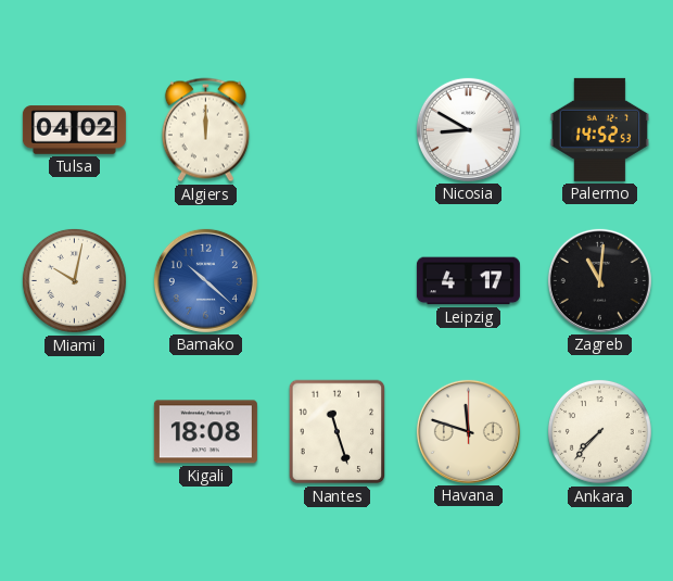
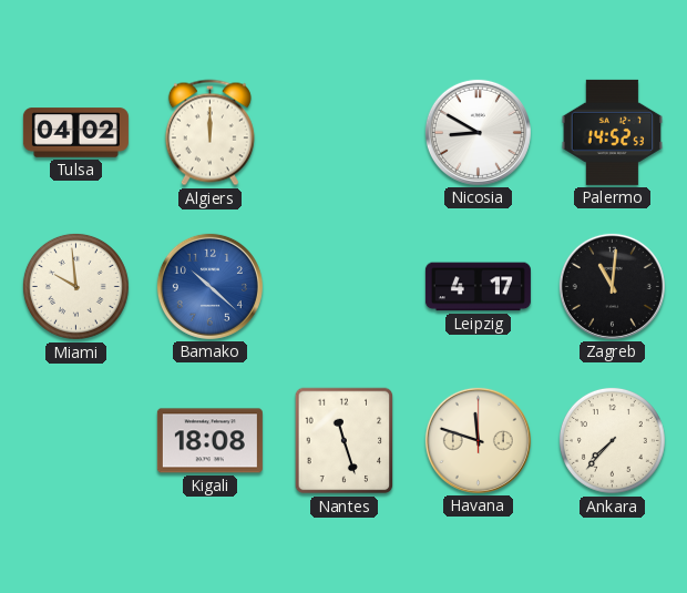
Miami: 10:02 -> 9:59
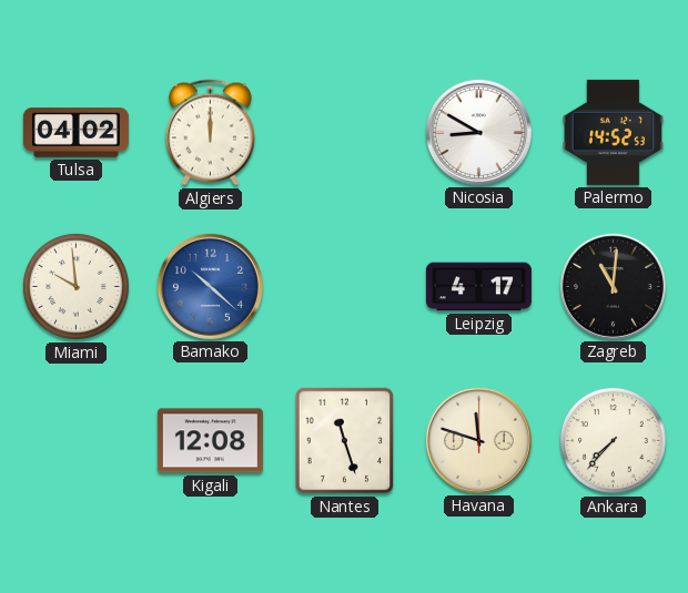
Kigali: 18:08 -> 12:08
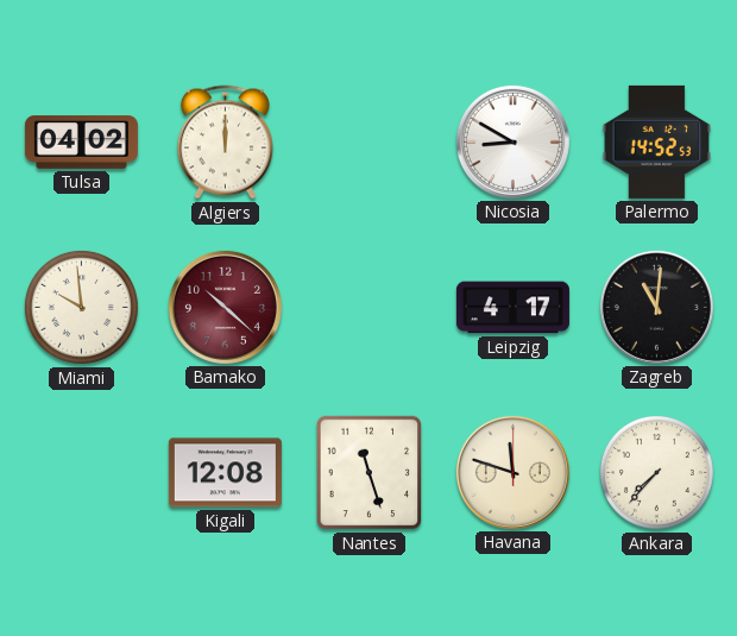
Bamako dial: blue -> burgundy
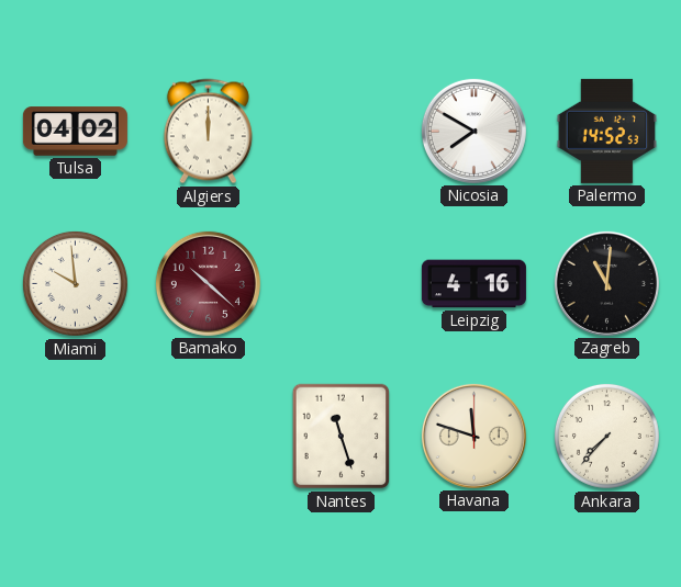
Nicosia: 8:50 -> 7:50
Leipzig: 4:17 -> 4:16
Kigali: 12:08 -> none
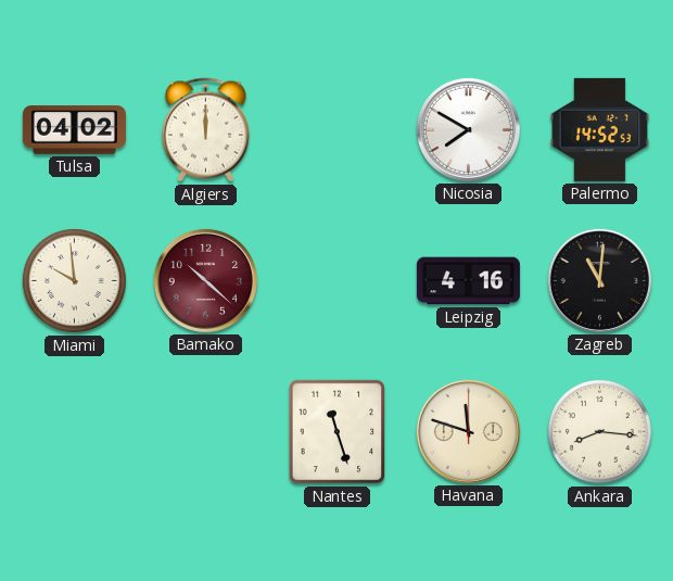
Ankara: 7:37 -> 8:16
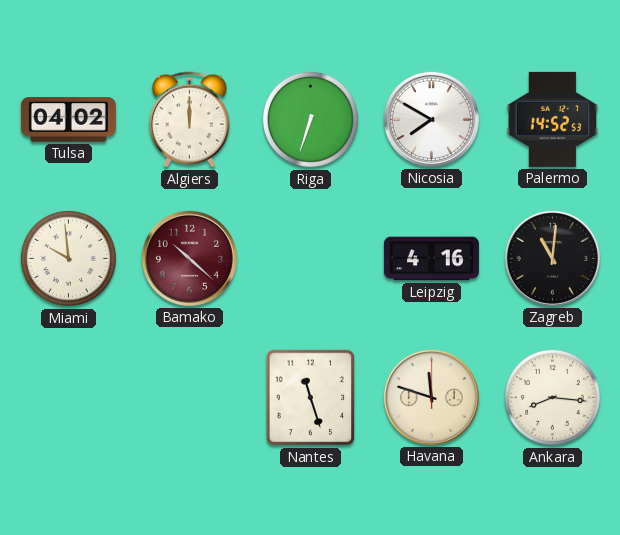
Riga: none -> 6:33
